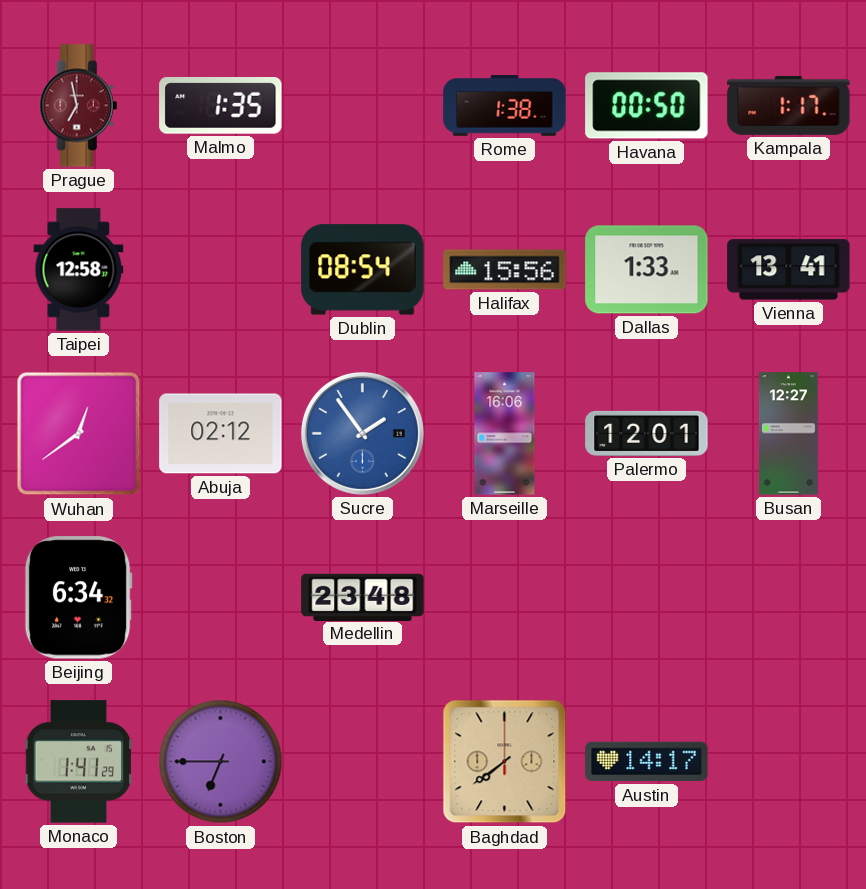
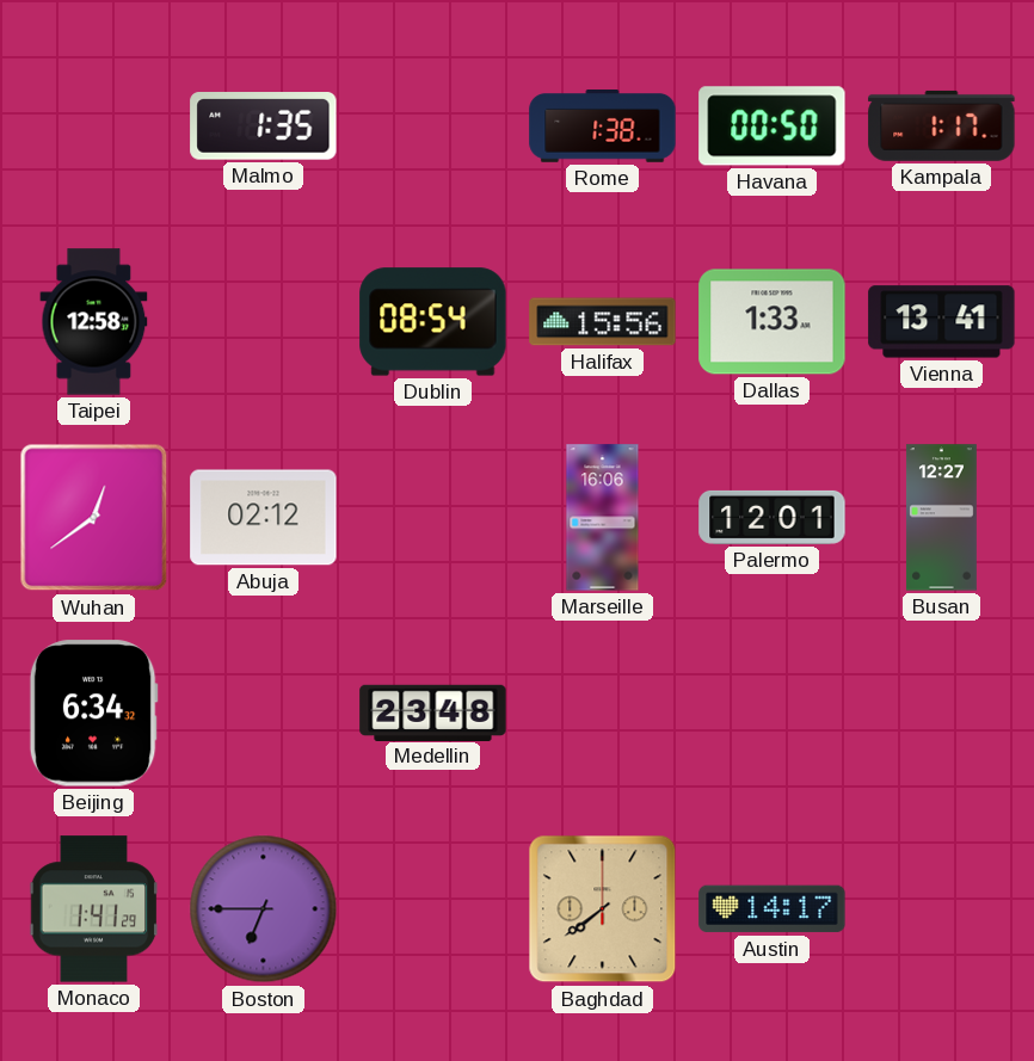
Prague: 6:58 -> none
Sucre: 1:54 -> none
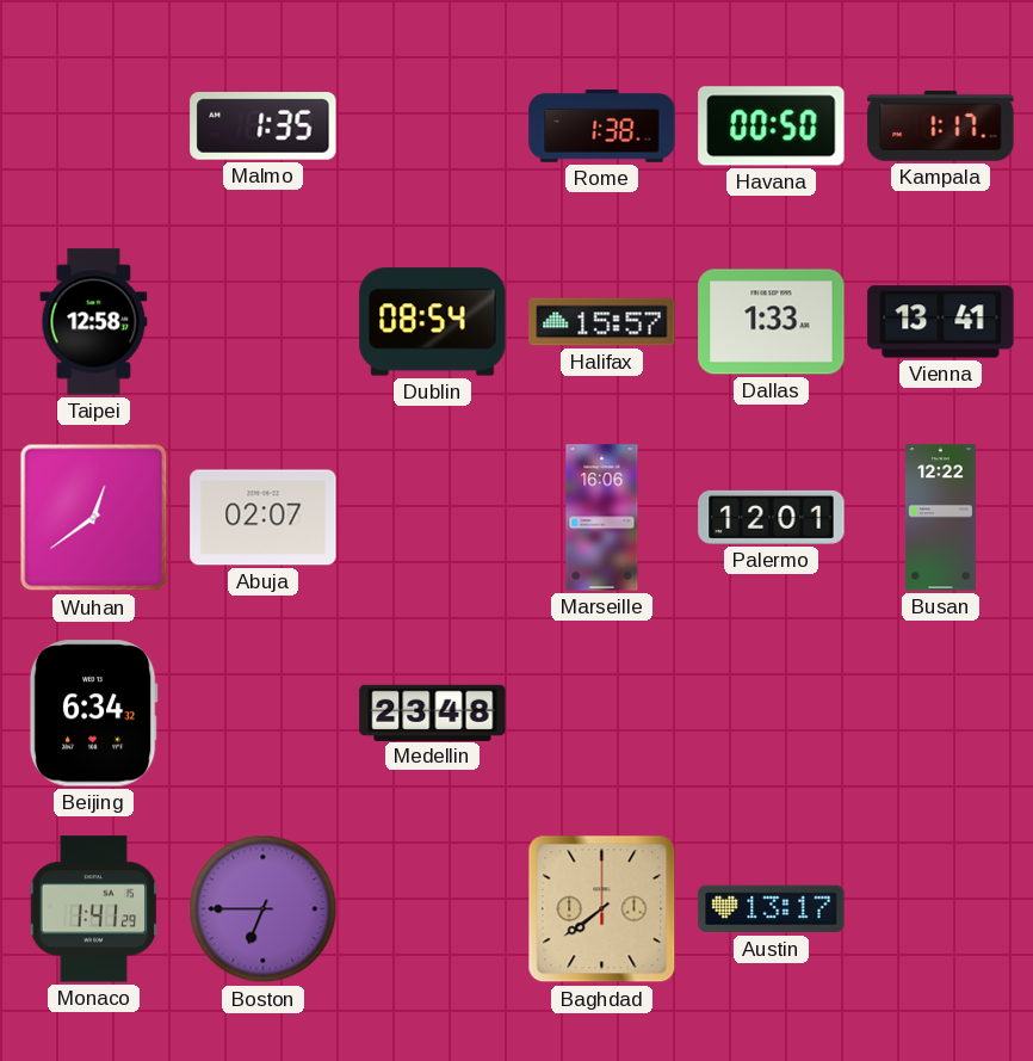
Halifax: 15:56 -> 15:57
Abuja: 02:12 -> 02:07
Busan: 12:27 -> 12:22
Austin: 14:17 -> 13:17
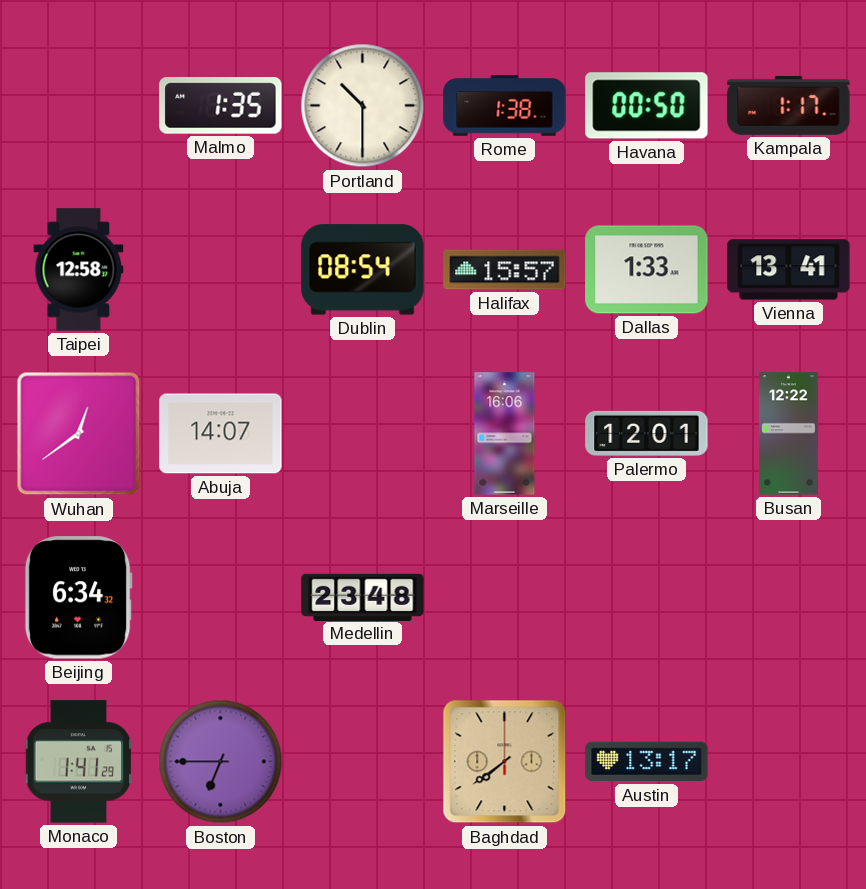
Portland: none -> 10:30
Abuja: 02:07 -> 14:07
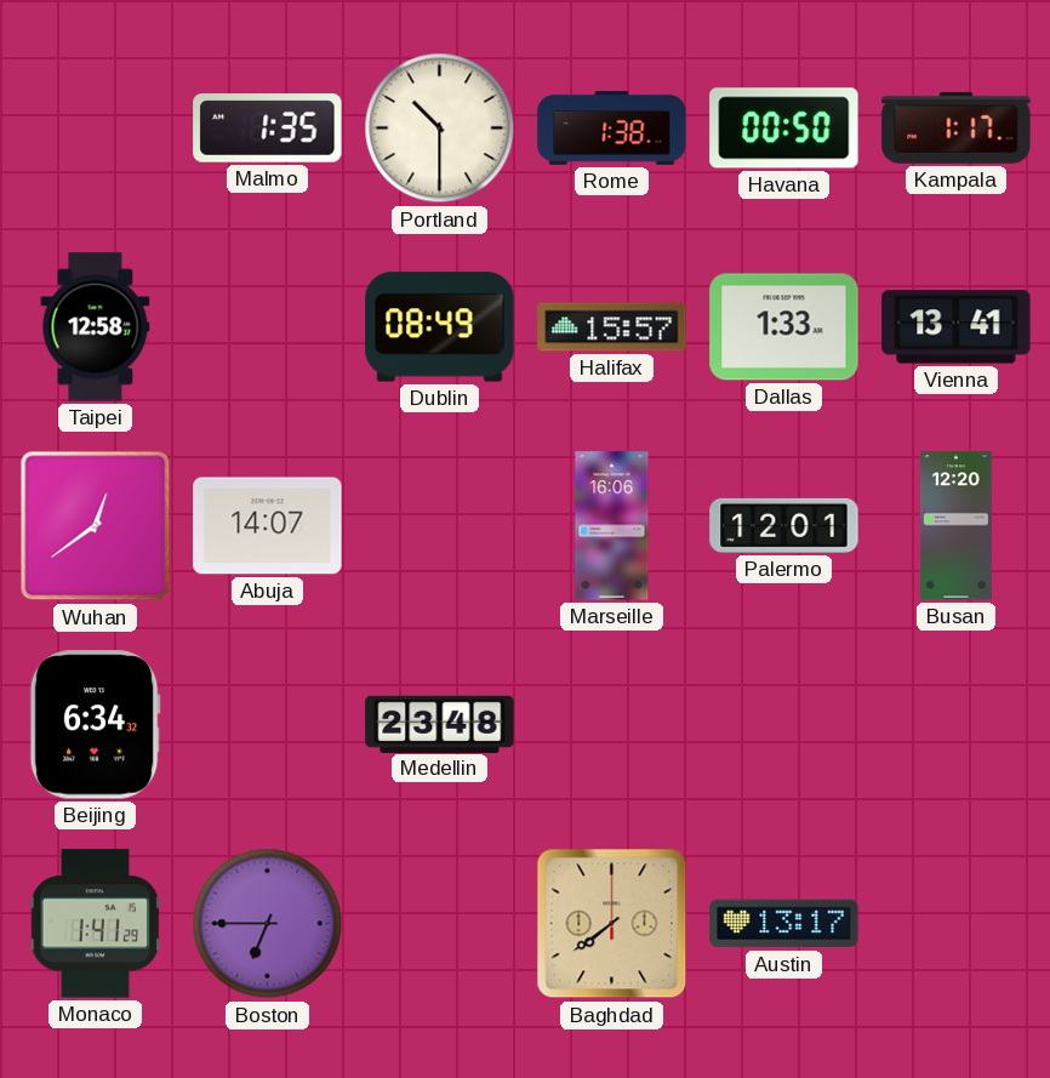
Dublin: 08:54 -> 08:49
Busan: 12:22 -> 12:20
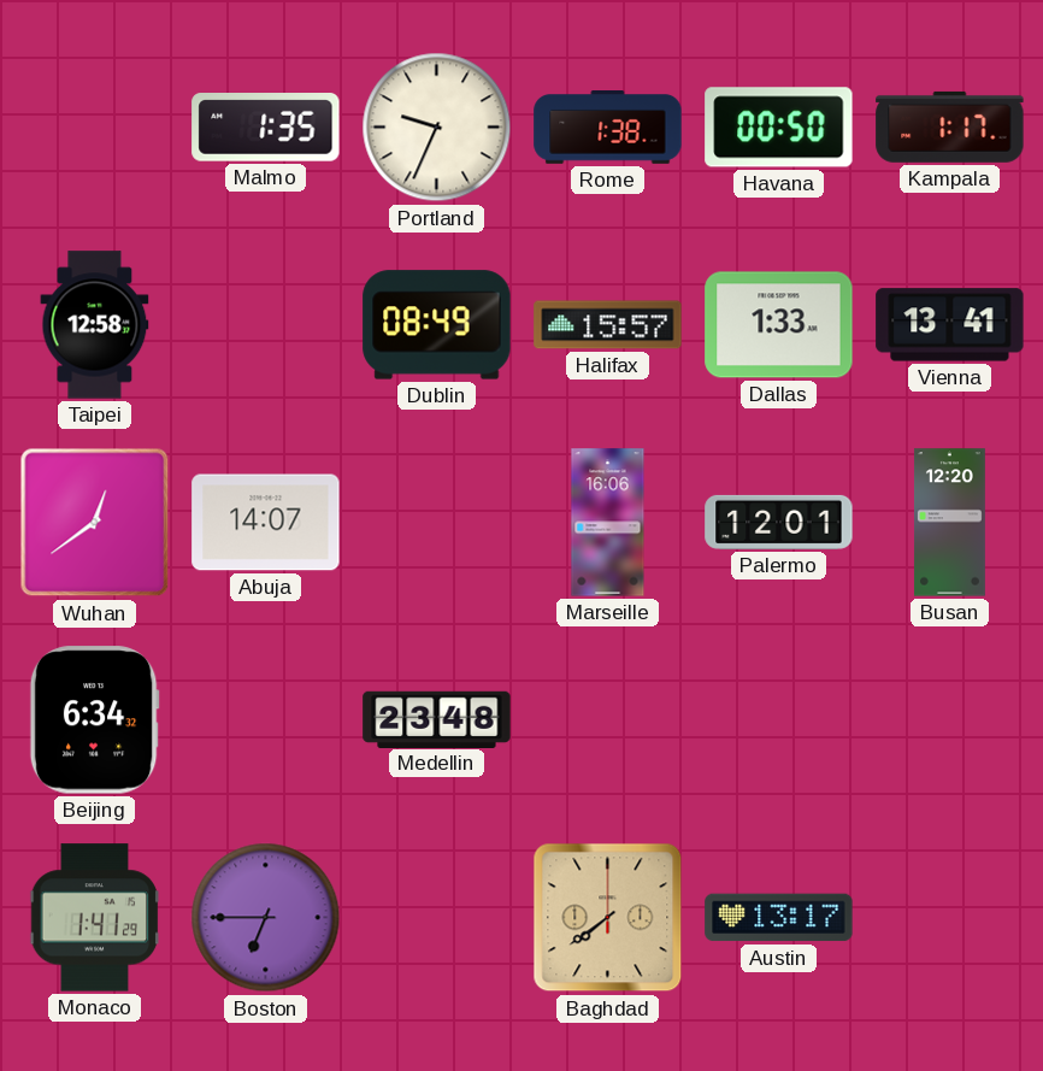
Portland: 10:30 -> 9:34
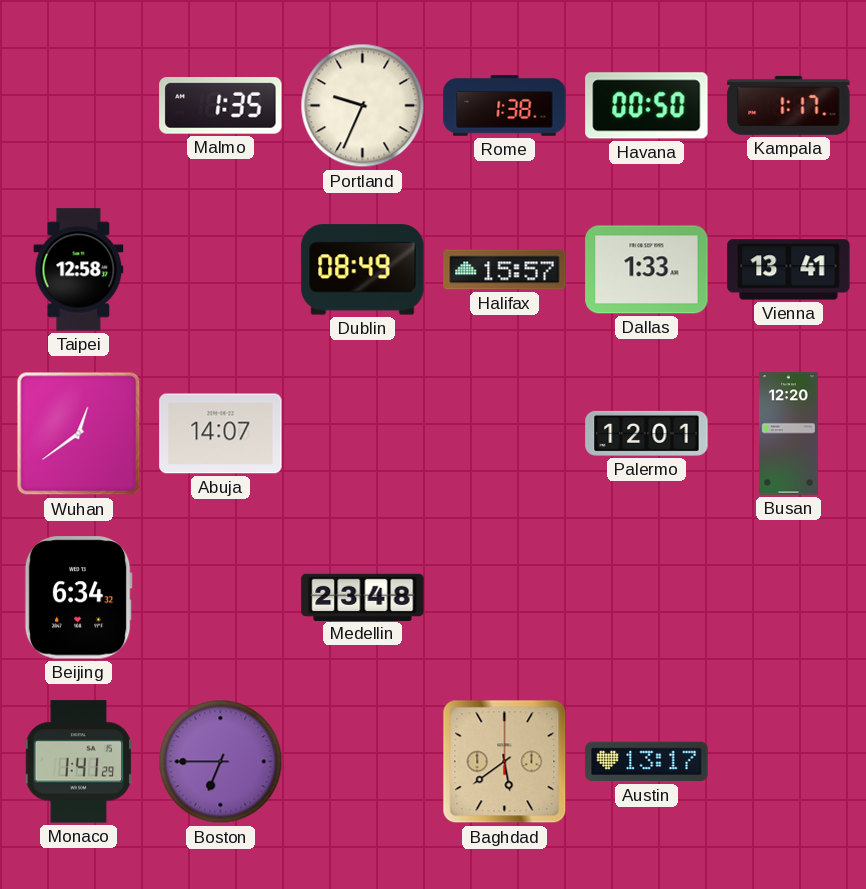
Marseille: 16:06 -> none
Baghdad: 7:39 -> 5:39
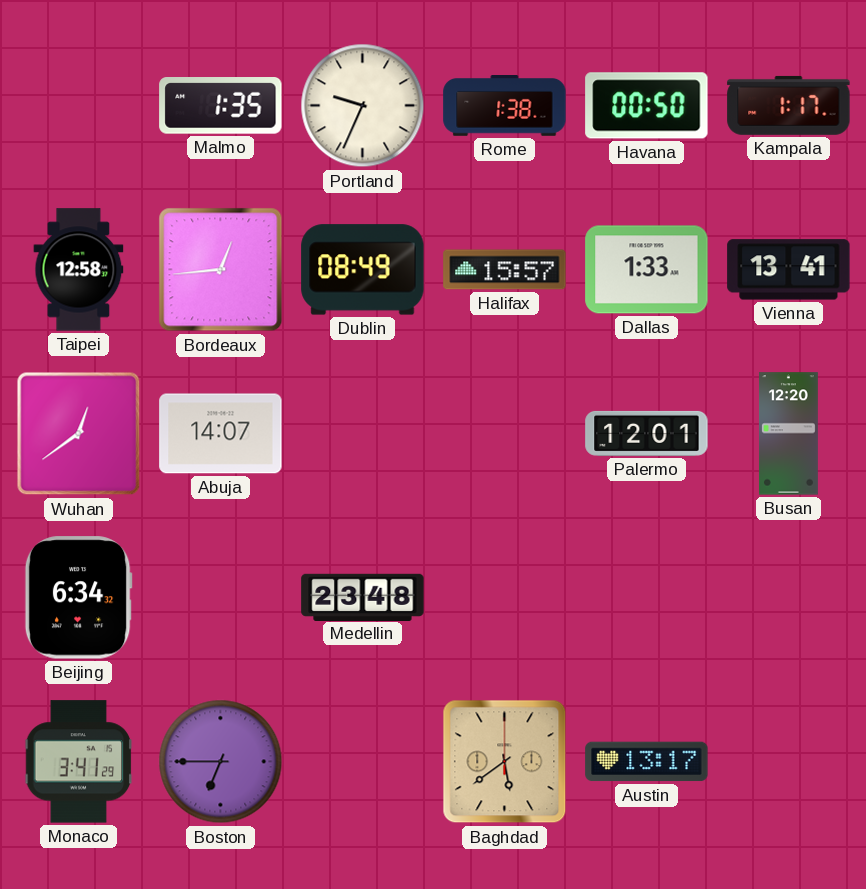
Bordeaux: none -> 12:44
Monaco: 1:41 -> 3:41
